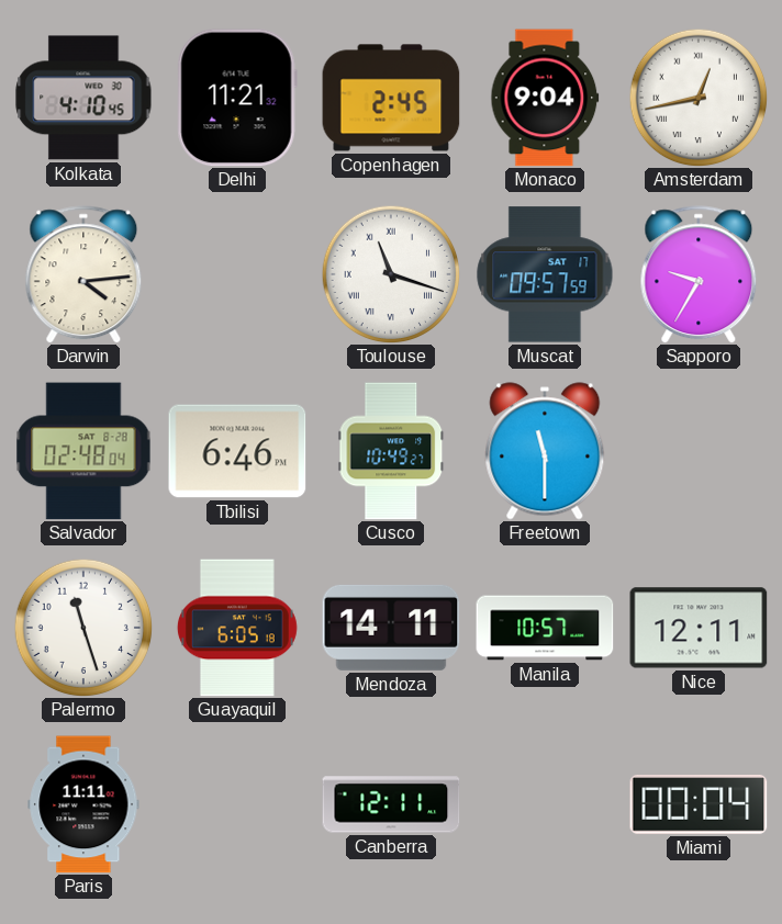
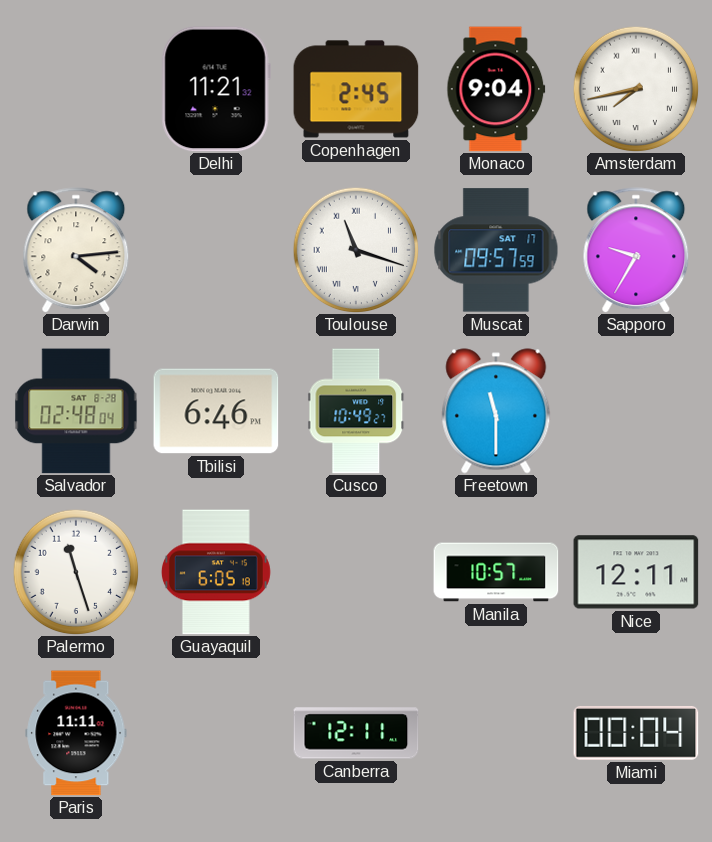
Kolkata: 4:10 -> none
Amsterdam: 12:43 -> 7:43
Mendoza: 14:11 -> none
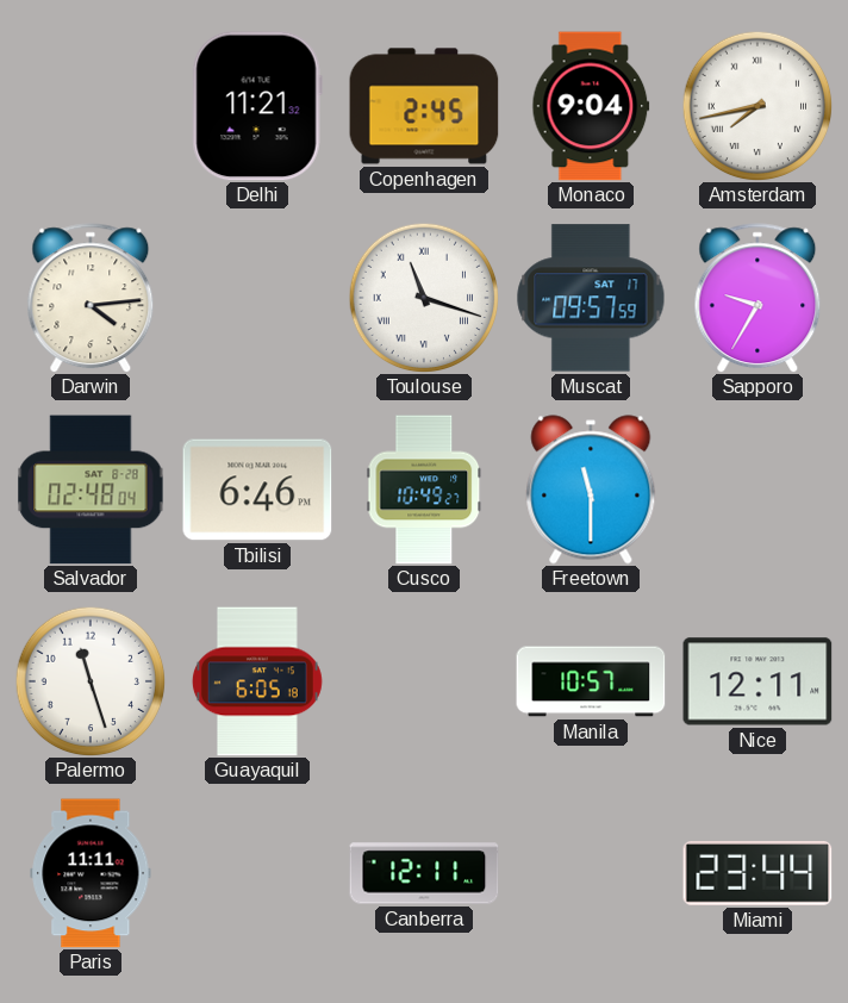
Miami: 00:04 -> 23:44
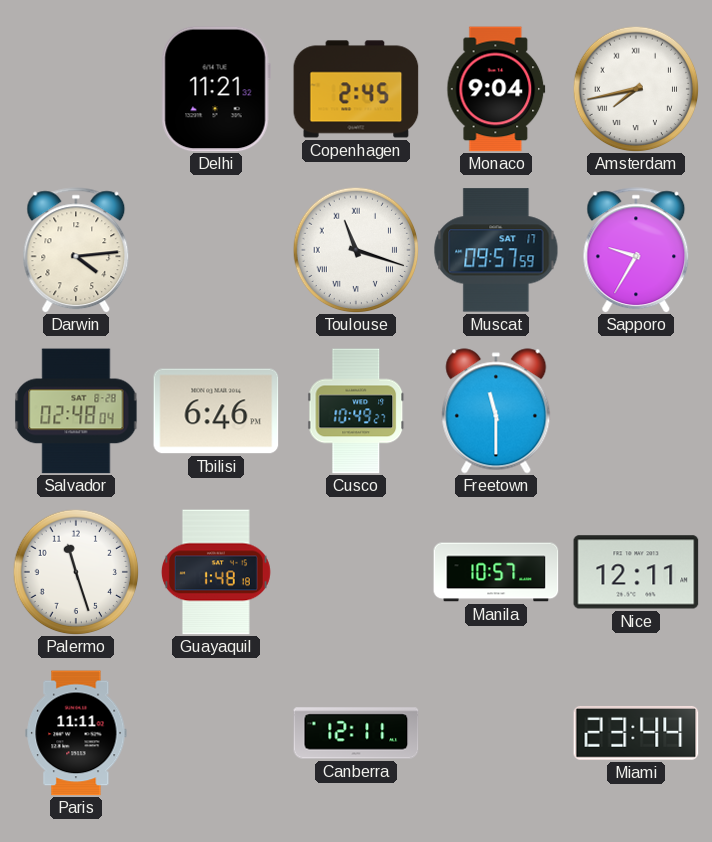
Guayaquil: 6:05 -> 1:48
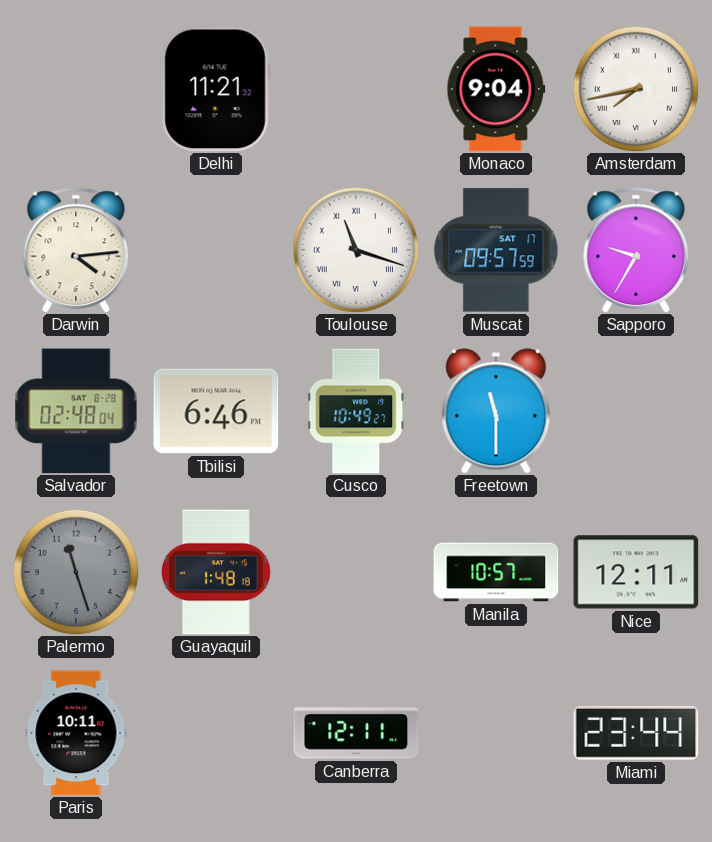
Copenhagen: 2:45 -> none
Palermo dial: white -> grey
Paris: 11:11 -> 10:11
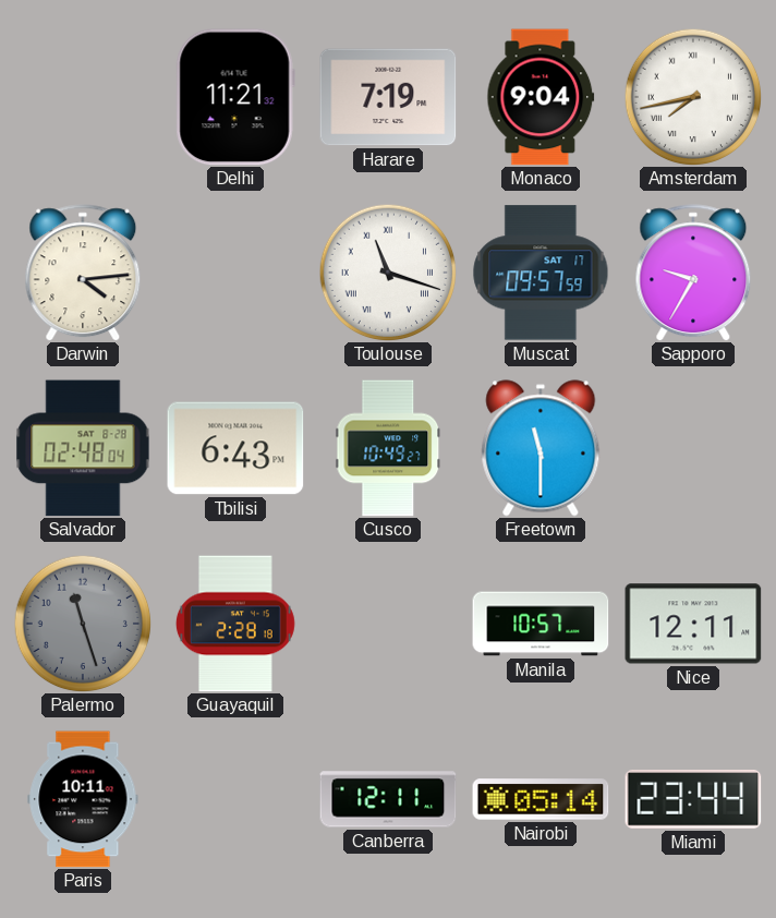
Harare: none -> 7:19
Tbilisi: 6:46 -> 6:43
Guayaquil: 1:48 -> 2:28
Nairobi: none -> 05:14
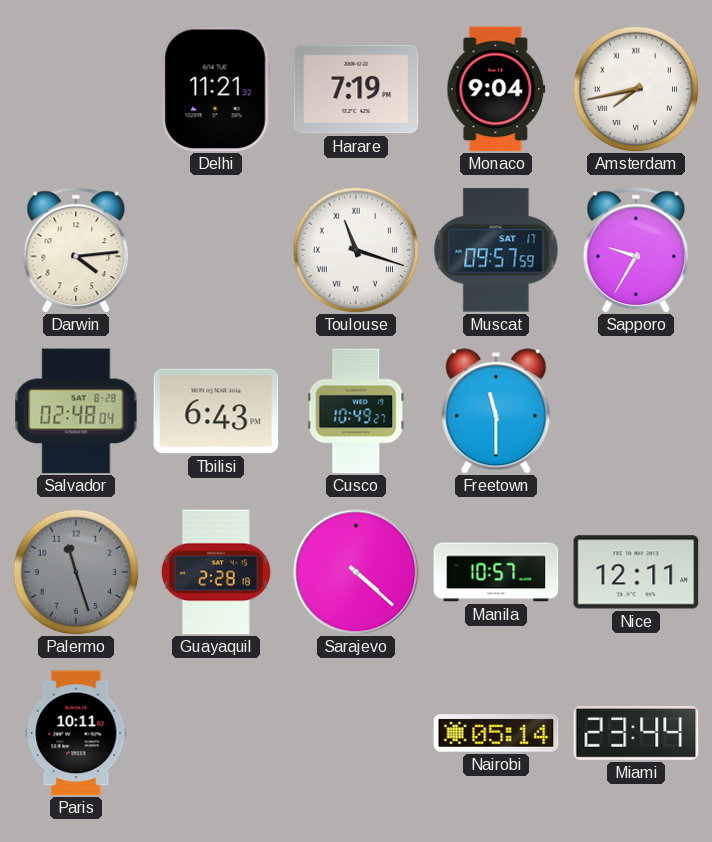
Sarajevo: none -> 4:22
Canberra: 12:11 -> none
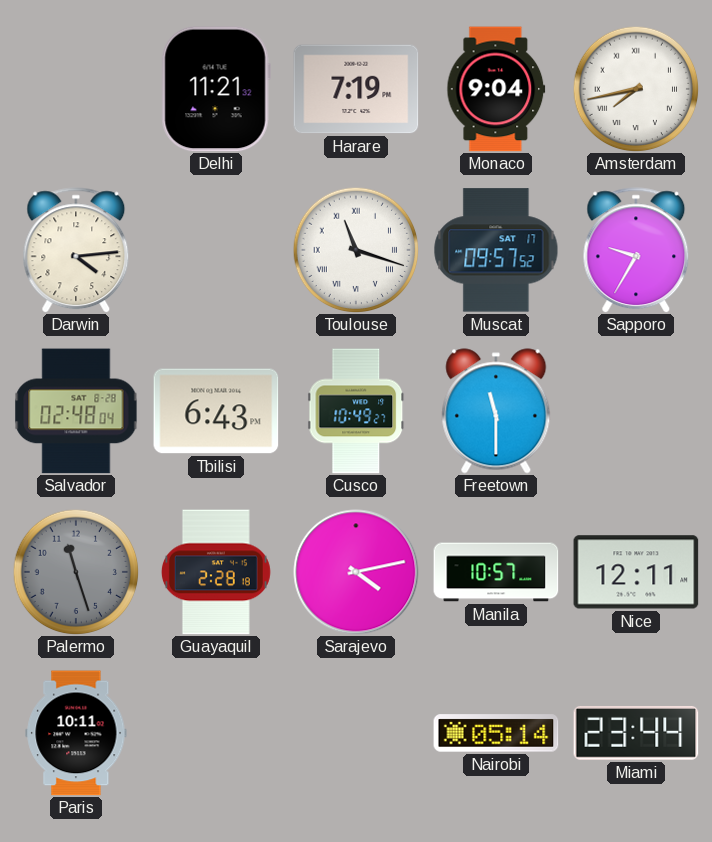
Muscat: 09:57:59 -> 09:57:52
Sarajevo: 4:22 -> 4:13
